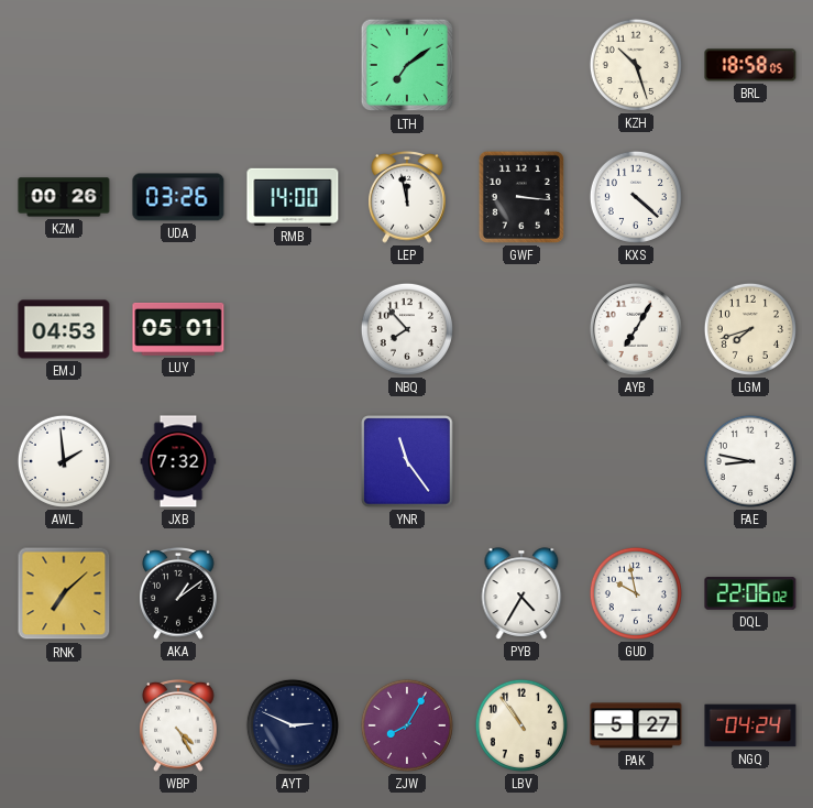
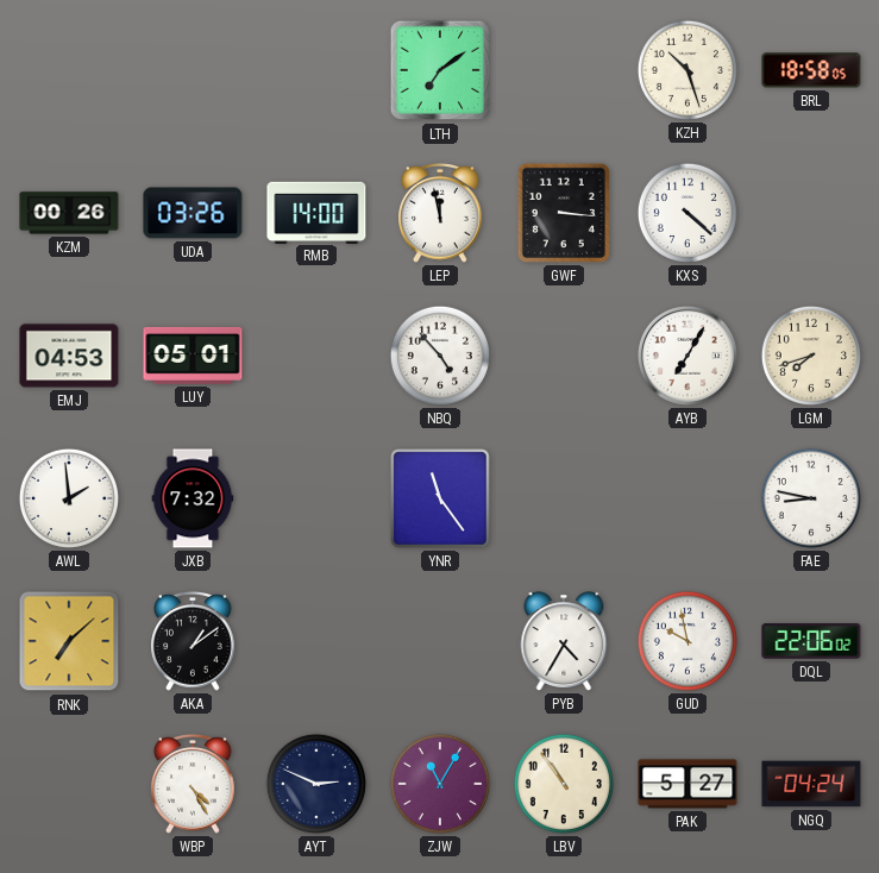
NBQ: 7:53 -> 4:53
ZJW: 8:05 -> 11:05
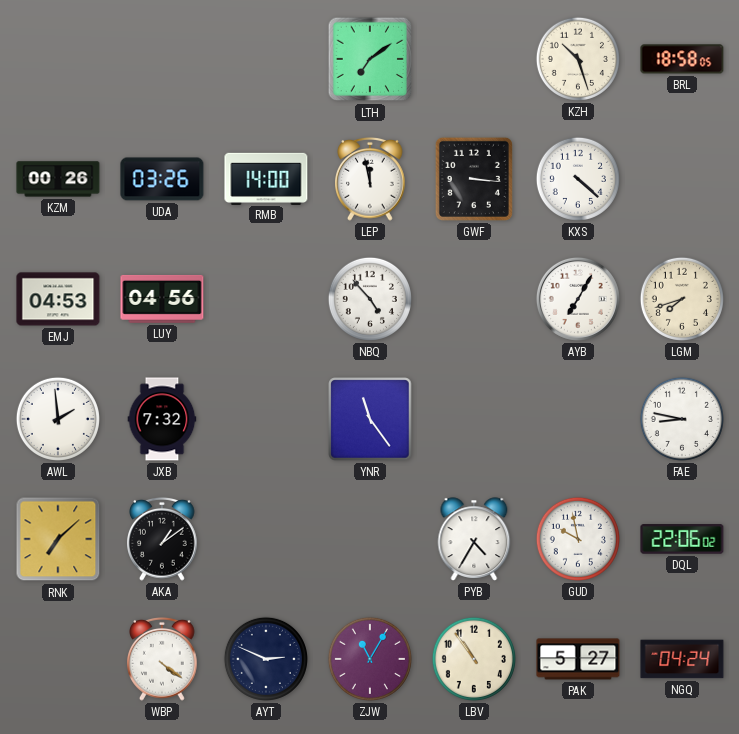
LUY: 05:01 -> 04:56
WBP: 4:25 -> 4:21
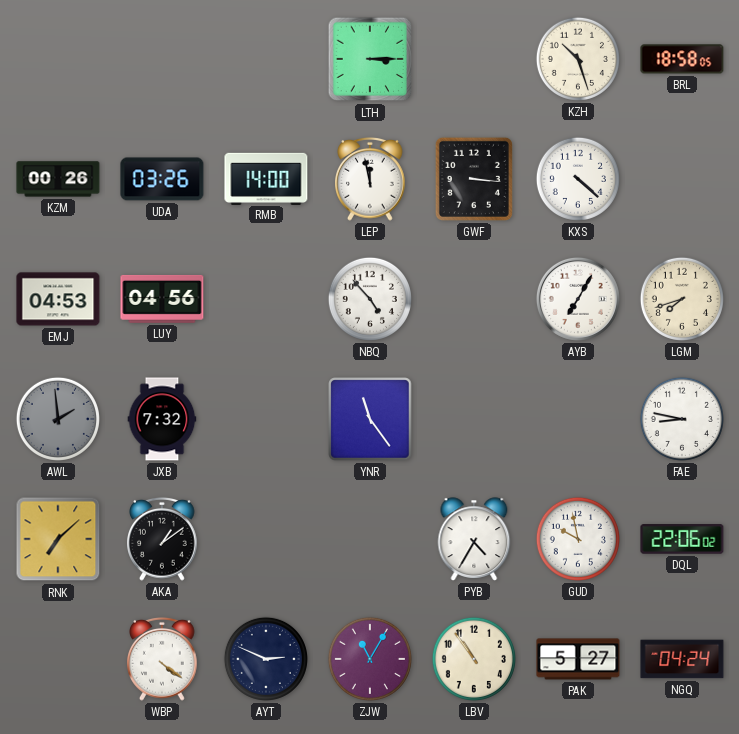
LTH: 7:09 -> 3:15
AWL dial: white -> grey
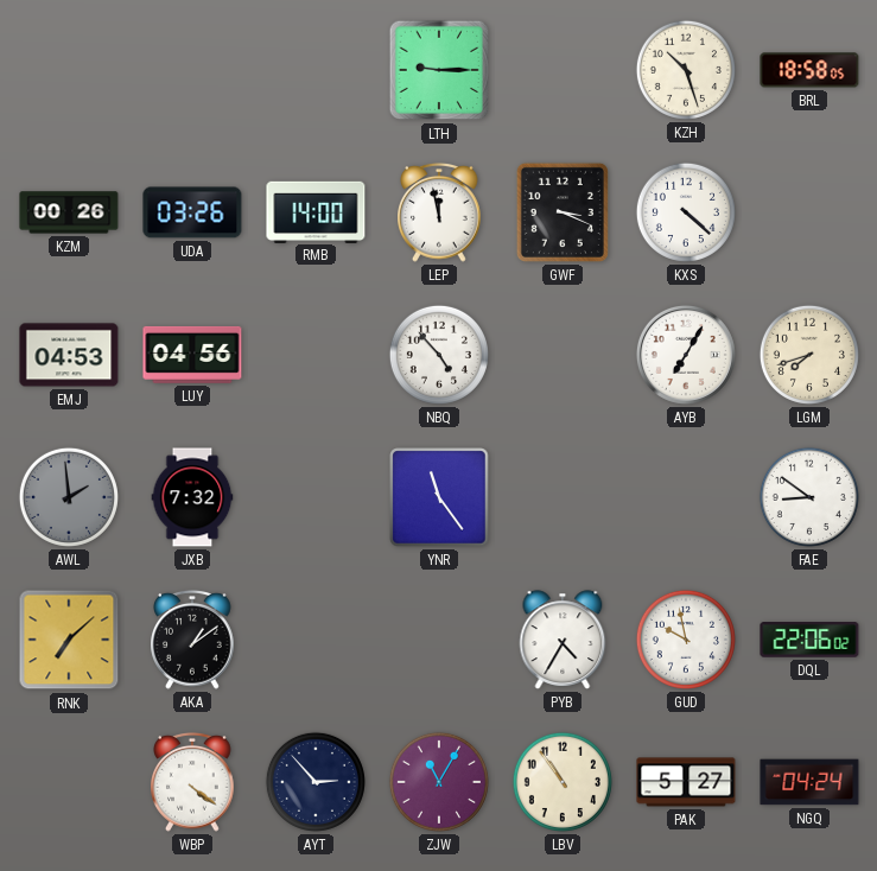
LTH: 3:15 -> 9:15
GWF: 3:16 -> 3:19
FAE: 8:47 -> 8:51
AYT: 2:49 -> 2:53
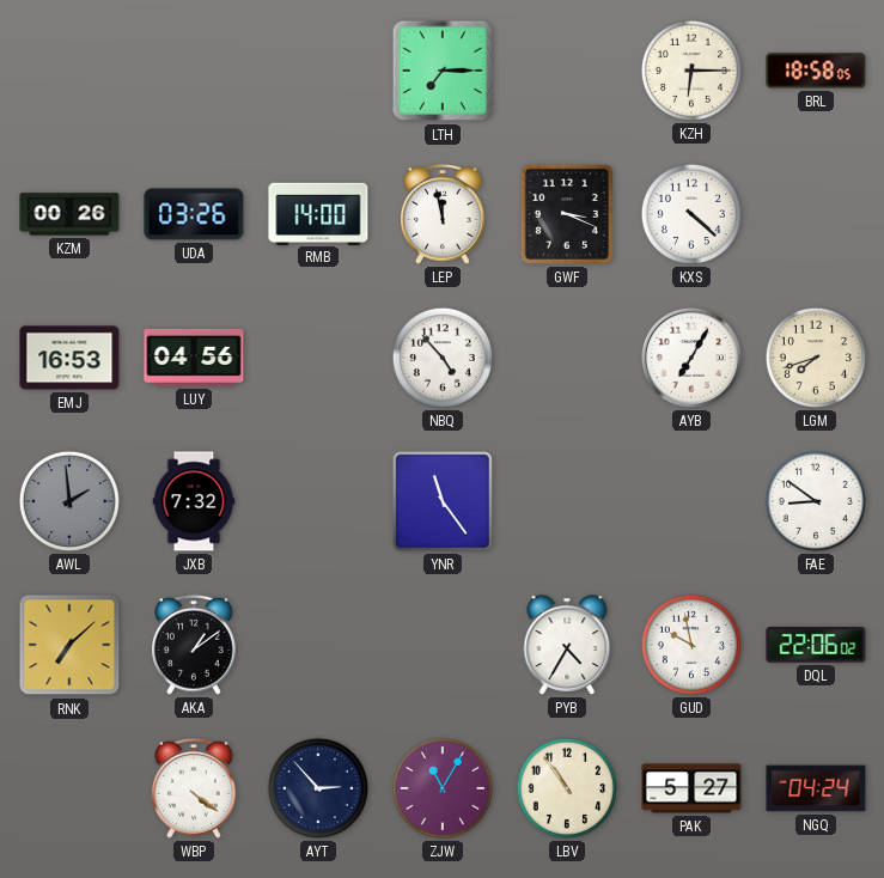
LTH: 9:15 -> 7:15
KZH: 10:27 -> 6:15
EMJ: 04:53 -> 16:53
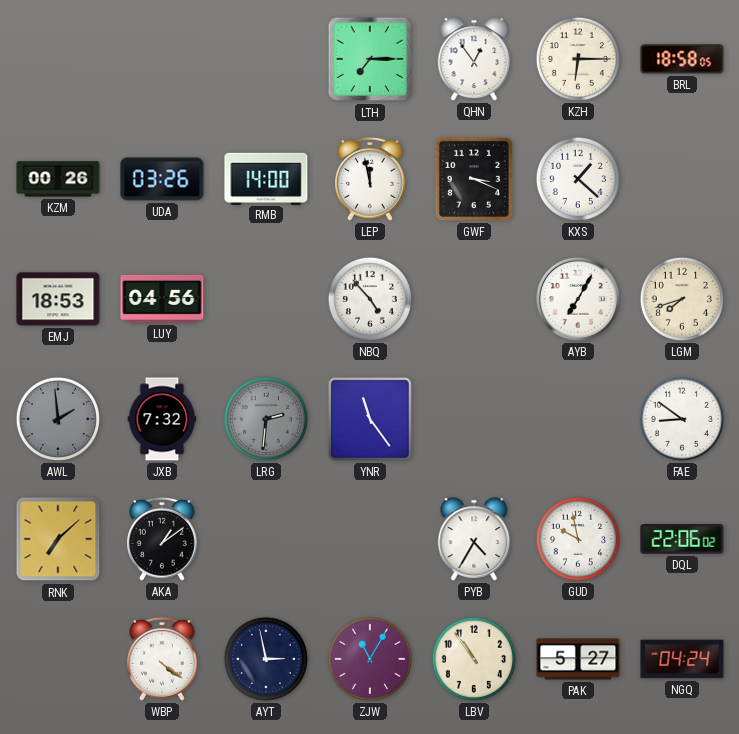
QHN: none -> 12:54
KXS: 4:22 -> 1:22
EMJ: 16:53 -> 18:53
LRG: none -> 2:31
AYT: 2:53 -> 2:58
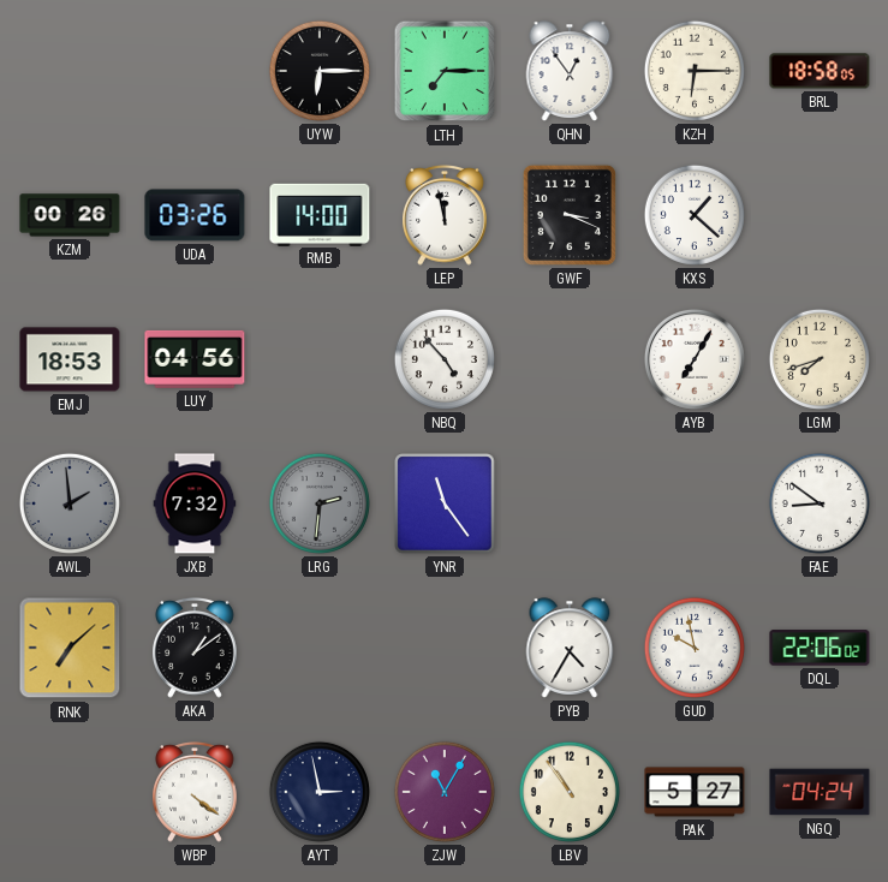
UYW: none -> 6:15
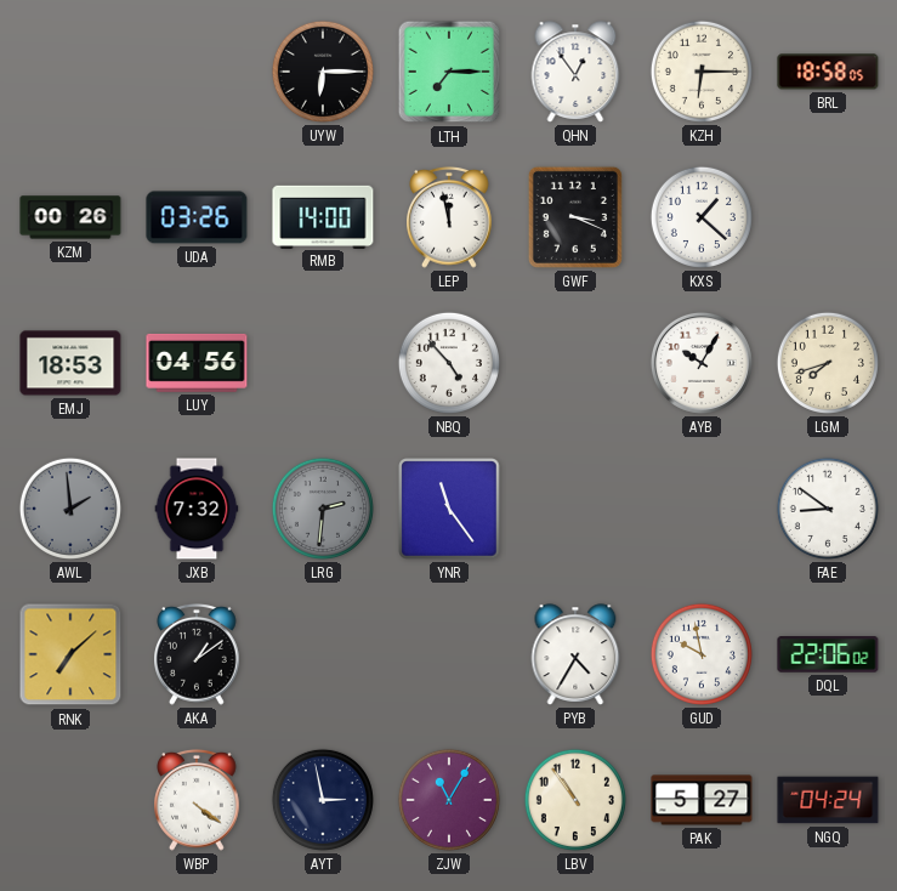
AYB: 7:05 -> 10:05
